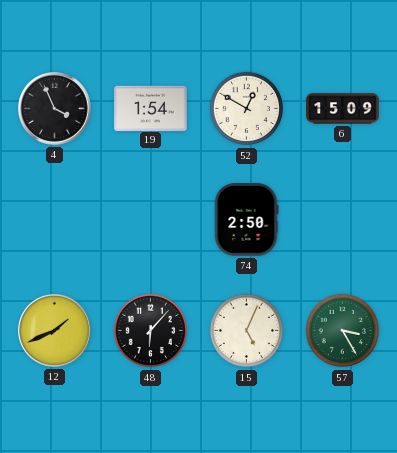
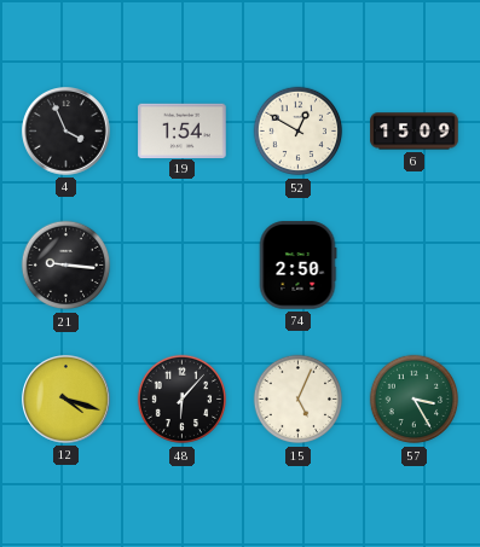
21: none -> 9:16
12: 1:41 -> 4:18
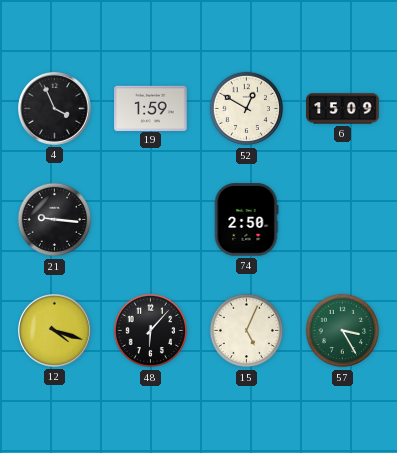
19: 1:54 -> 1:59
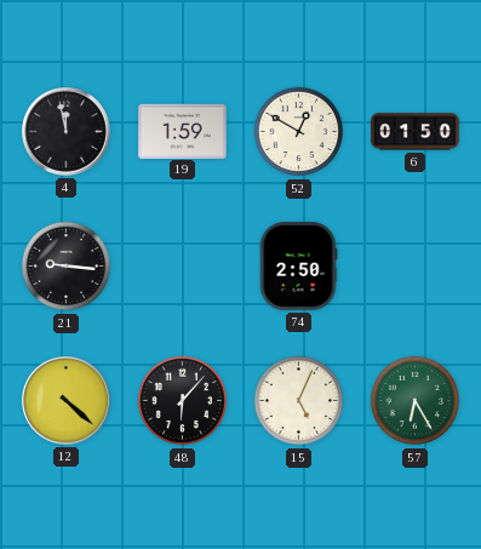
4: 3:56 -> 11:58
6: 15:09 -> 01:50
12: 4:18 -> 4:22
57: 3:25 -> 6:25
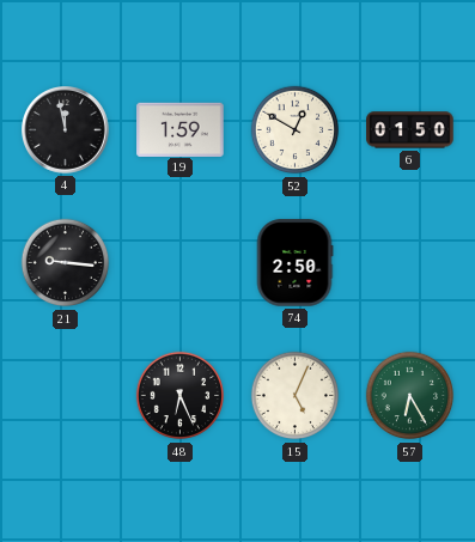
12: 4:22 -> none
48: 6:07 -> 6:26
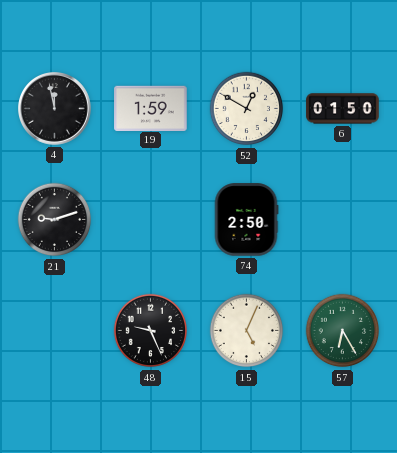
21: 9:16 -> 9:12
48: 6:26 -> 9:26
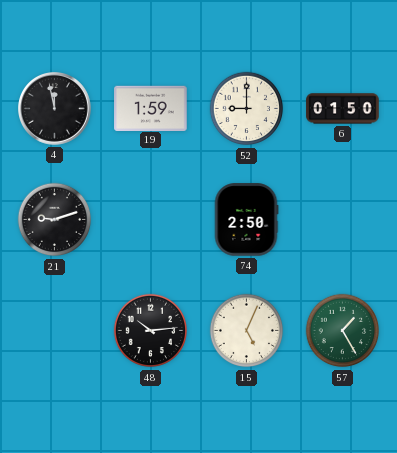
52: 12:50 -> 9:00
48: 9:26 -> 10:14
57: 6:25 -> 1:25
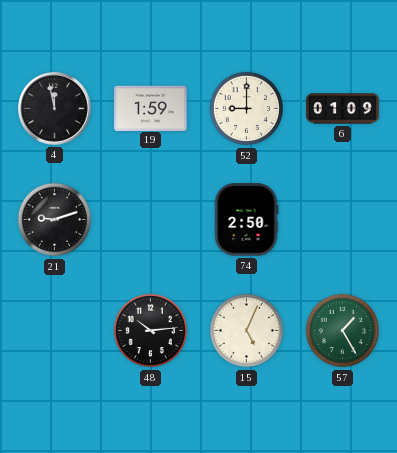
6: 01:50 -> 01:09
